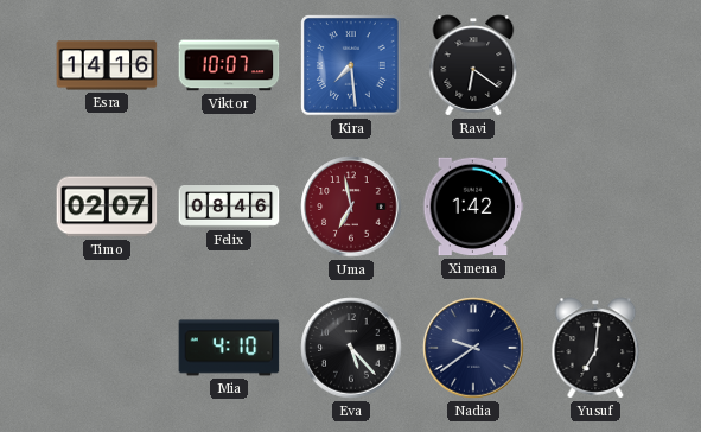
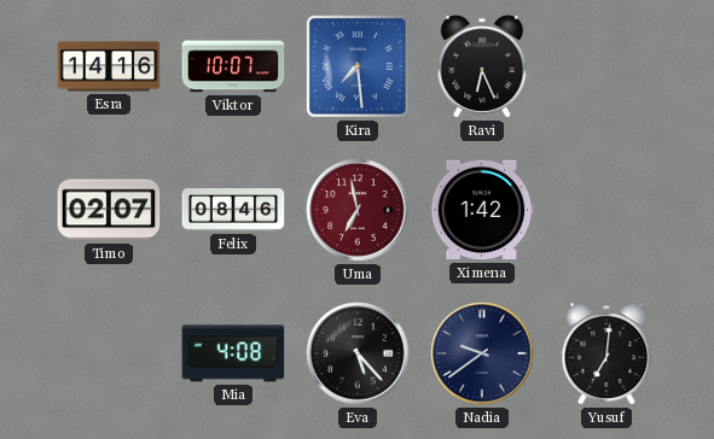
Ravi: 6:21 -> 6:26
Mia: 4:10 -> 4:08
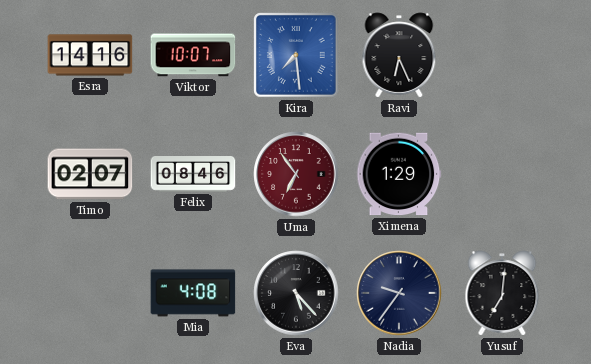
Uma: 6:58 -> 6:54
Ximena: 1:42 -> 1:29
Nadia: 9:39 -> 9:36
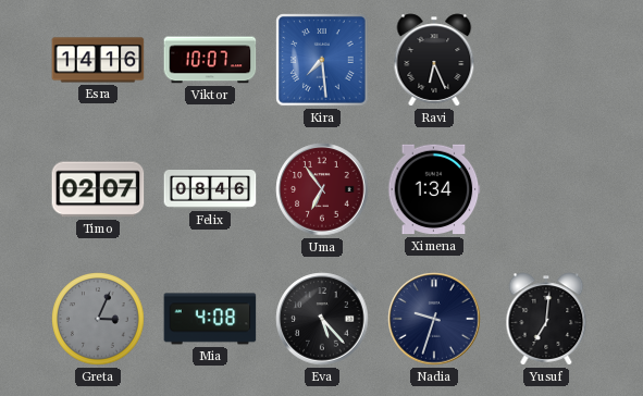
Ximena: 1:29 -> 1:34
Greta: none -> 3:04
Nadia: 9:36 -> 9:33
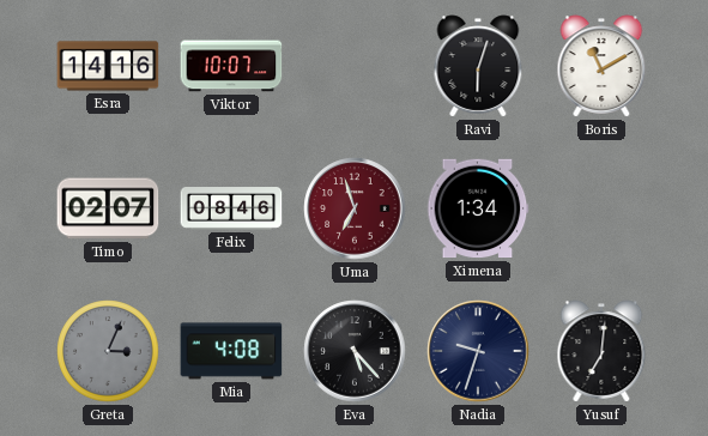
Kira: 7:29 -> none
Ravi: 6:26 -> 6:03
Boris: none -> 11:10
Uma: 6:54 -> 6:57
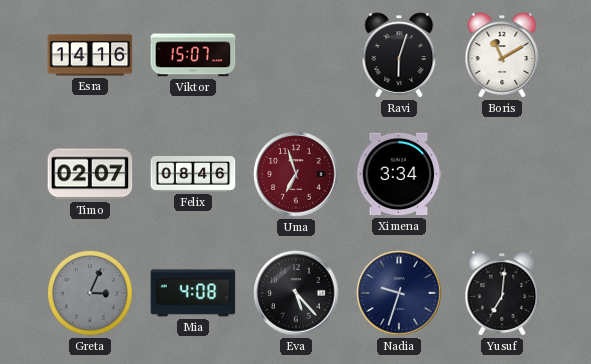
Viktor: 10:07 -> 15:07
Ximena: 1:34 -> 3:34
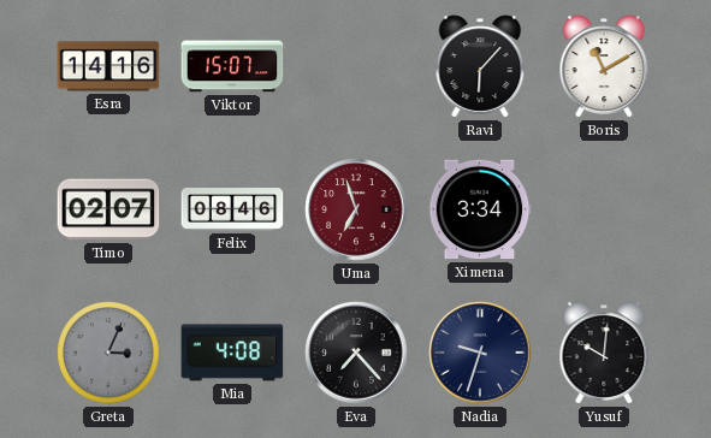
Ravi: 6:03 -> 6:07
Eva: 5:23 -> 7:23
Yusuf: 7:01 -> 10:01
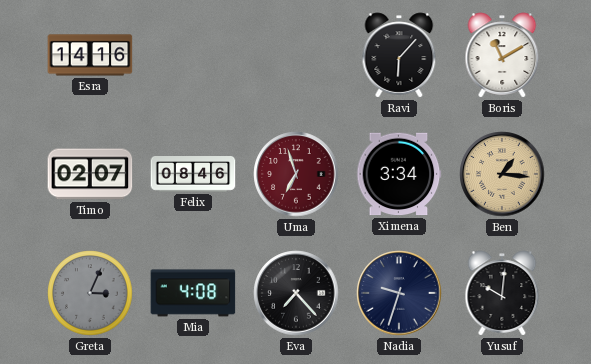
Viktor: 15:07 -> none
Ben: none -> 1:16
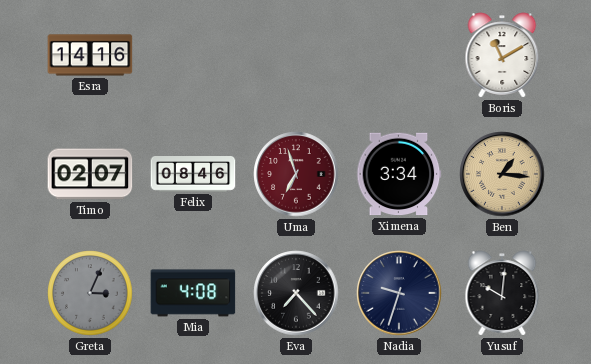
Ravi: 6:07 -> none
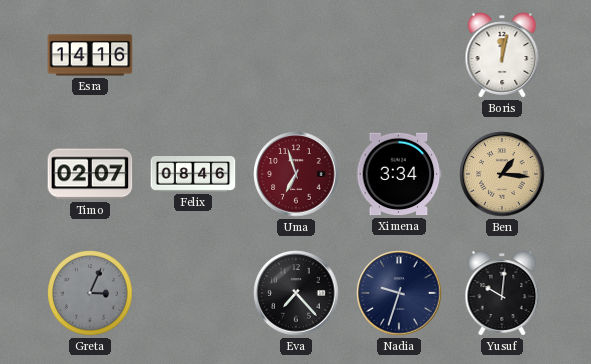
Boris: 11:10 -> 12:02
Mia: 4:08 -> none
